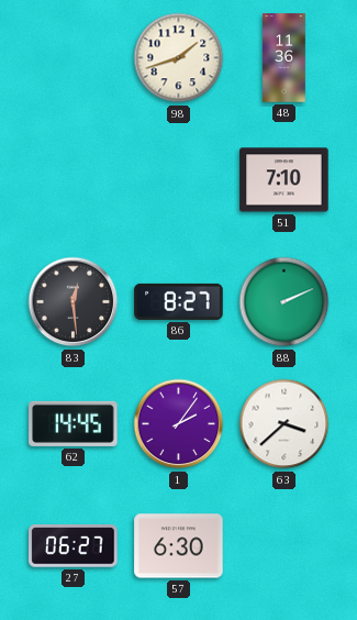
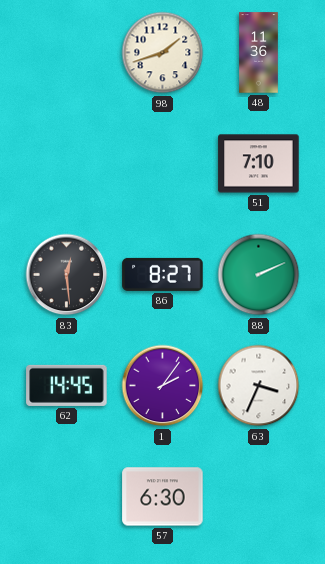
63: 3:38 -> 3:34
27: 06:27 -> none
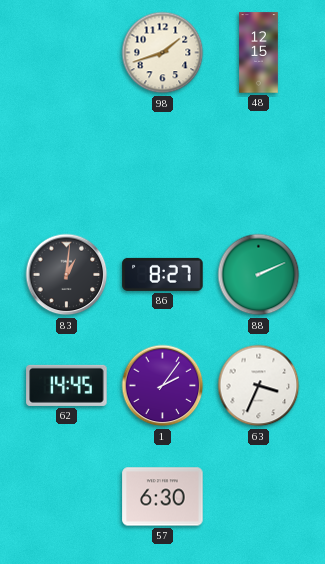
48: 11:36 -> 12:15
51: 7:10 -> none
83: 12:29 -> 1:01
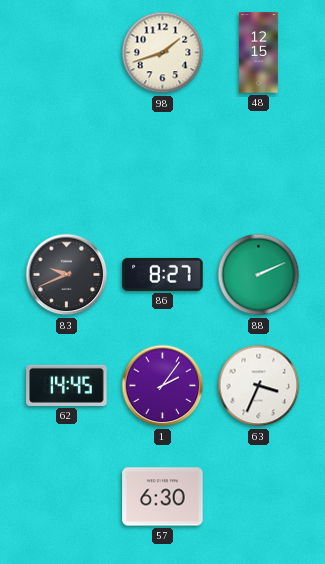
83: 1:01 -> 9:41
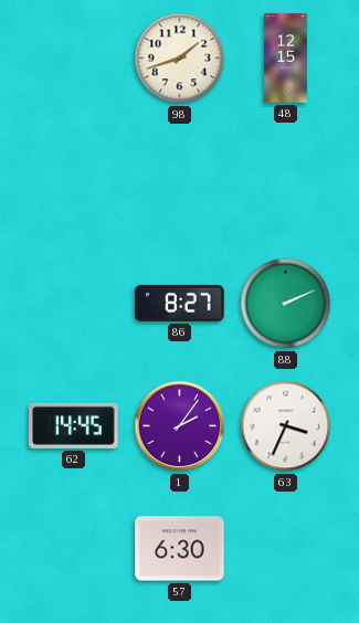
83: 9:41 -> none
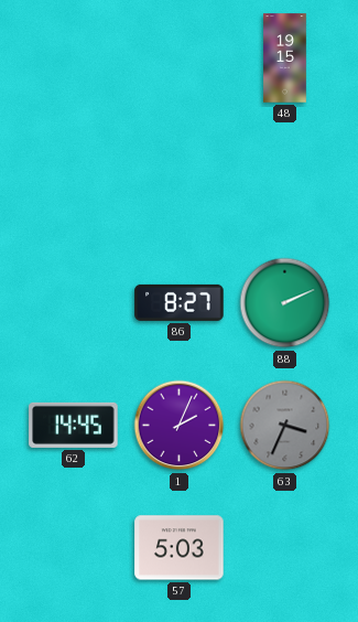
98: 1:42 -> none
48: 12:15 -> 19:15
1: 2:06 -> 2:04
63 dial: white -> grey
57: 6:30 -> 5:03
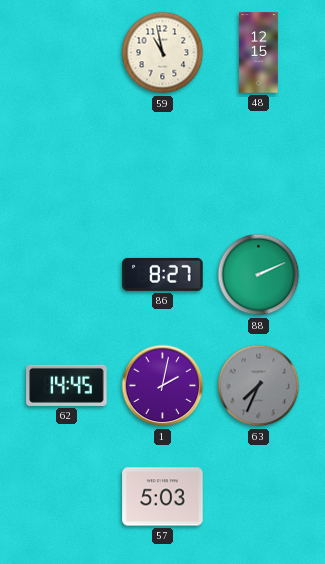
59: none -> 10:58
48: 19:15 -> 12:15
1: 2:04 -> 2:02
63: 3:34 -> 7:34
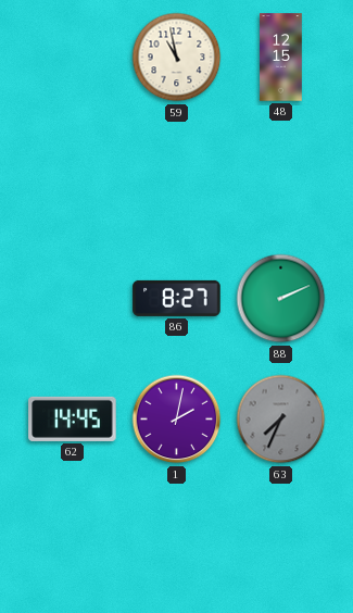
57: 5:03 -> none
